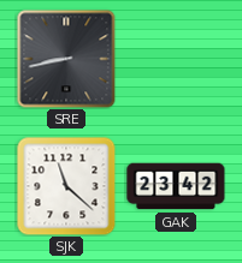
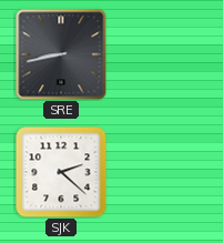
SJK: 11:22 -> 2:22
GAK: 23:42 -> none
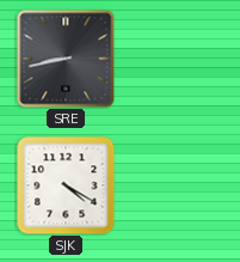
SJK: 2:22 -> 4:20
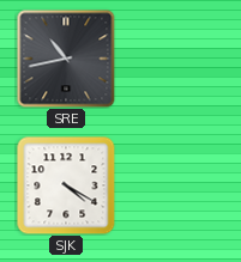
SRE: 8:43 -> 10:43
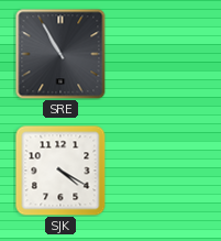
SRE: 10:43 -> 10:55
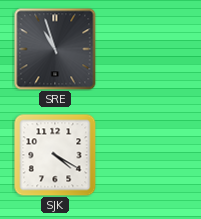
SRE: 10:55 -> 10:57
